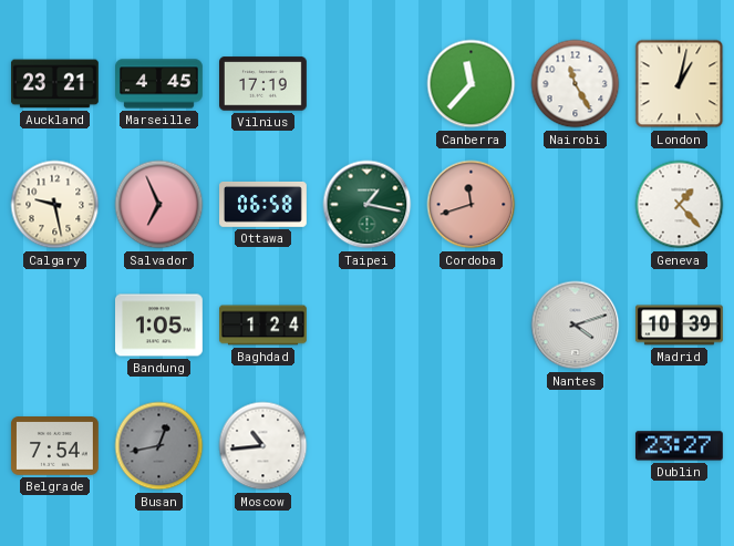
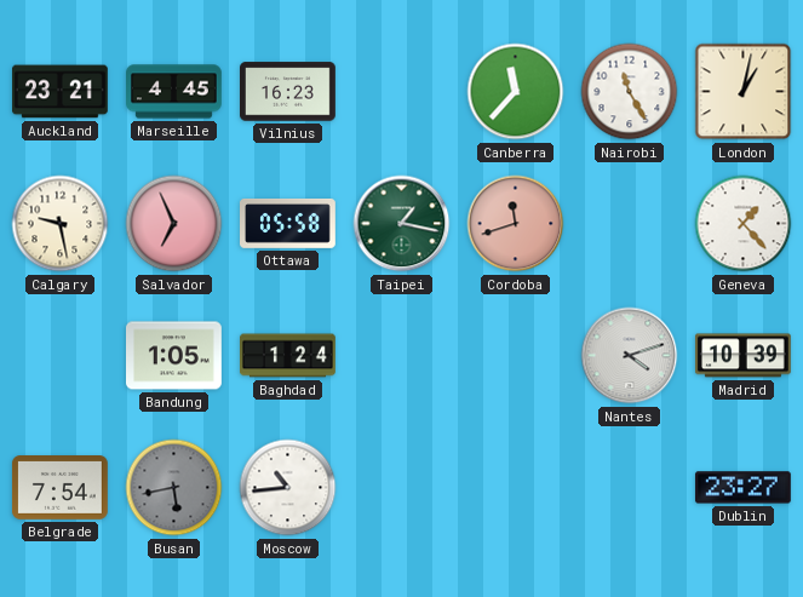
Vilnius: 17:19 -> 16:23
Ottawa: 06:58 -> 05:58
Busan: 12:43 -> 5:43
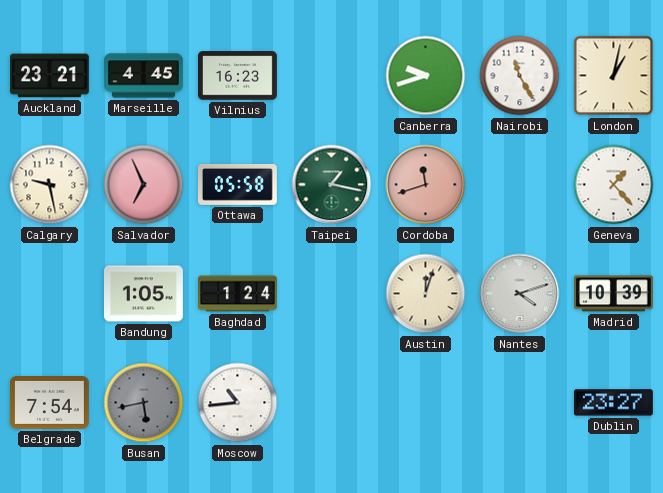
Canberra: 11:37 -> 9:42
Austin: none -> 12:03
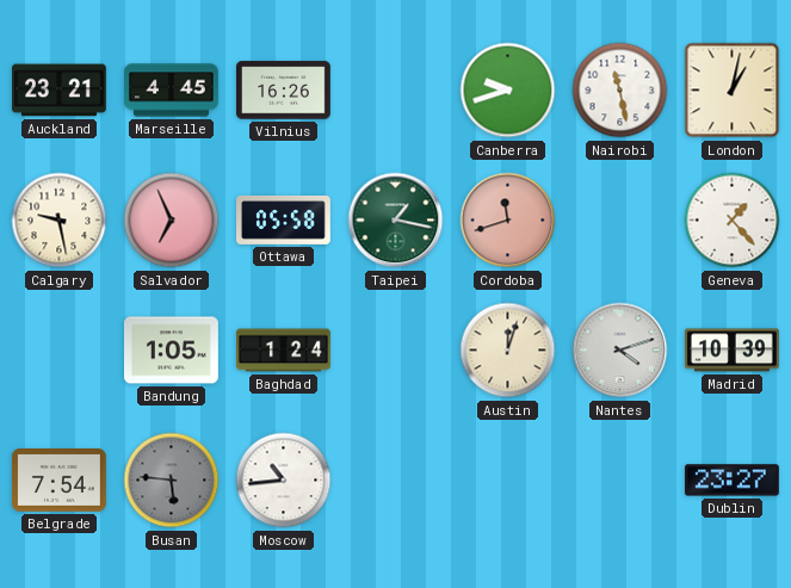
Vilnius: 16:23 -> 16:26
Nairobi: 11:25 -> 11:28
Busan: 5:43 -> 5:46
